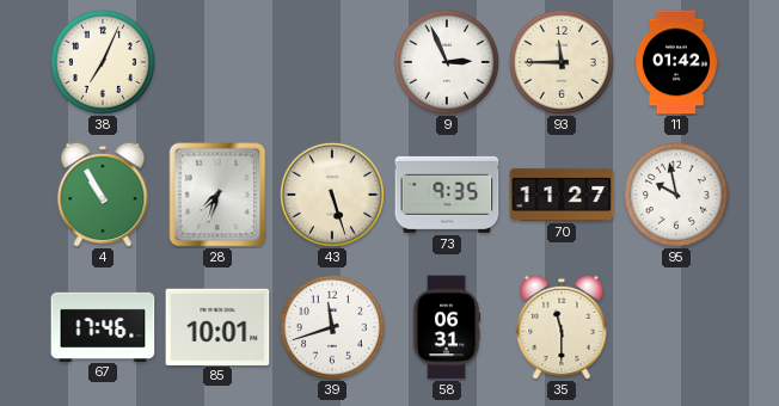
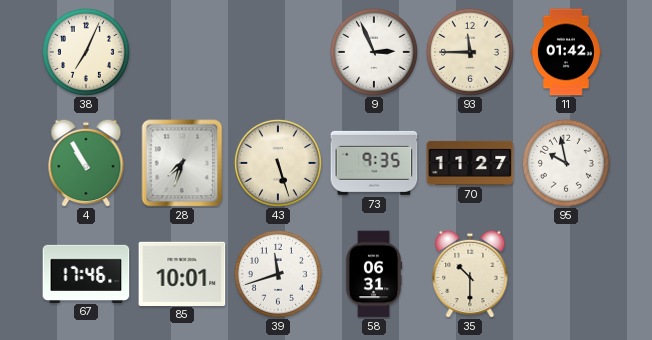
35: 11:30 -> 10:30
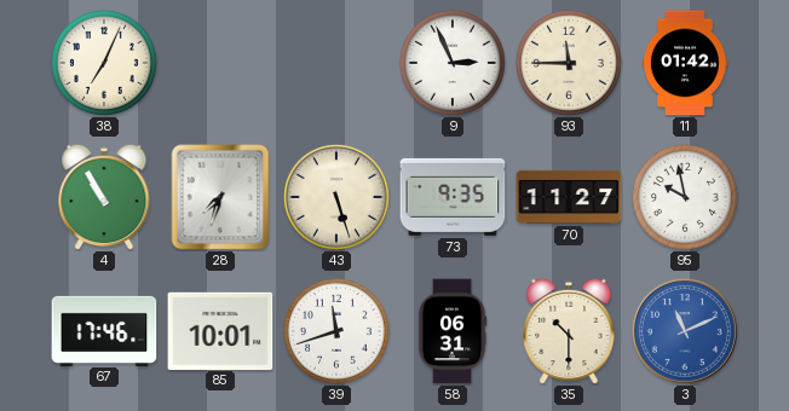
3: none -> 11:11
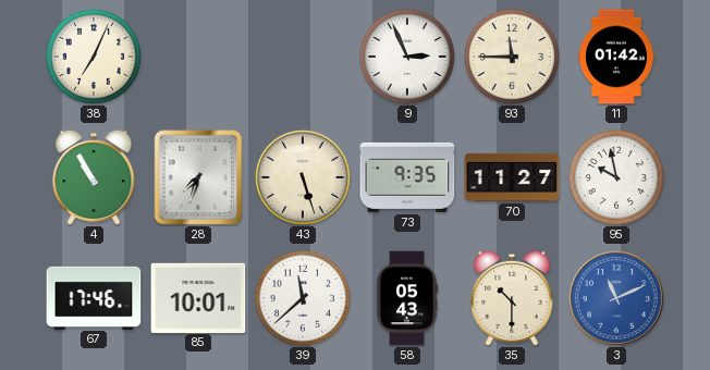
39: 11:42 -> 11:38
58: 06:31 -> 05:43
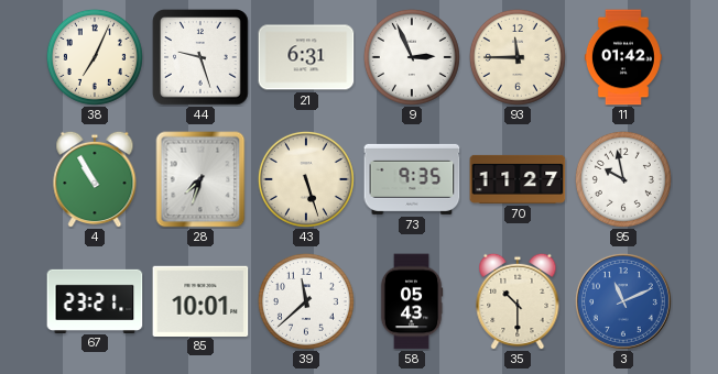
44: none -> 9:27
21: none -> 6:31
67: 17:46 -> 23:21
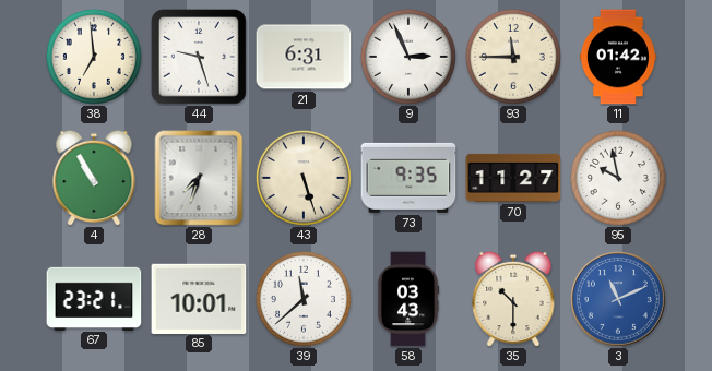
38: 7:04 -> 6:59
58: 05:43 -> 03:43
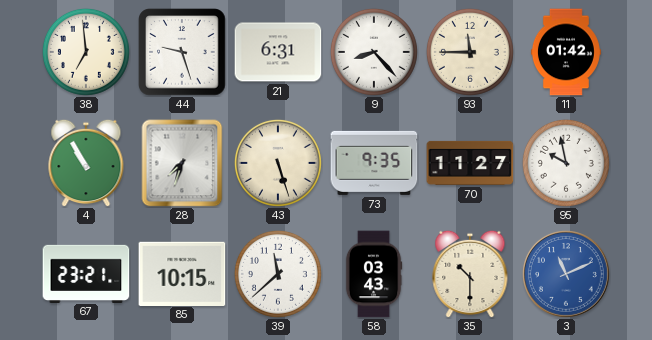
9: 2:56 -> 8:23
85: 10:01 -> 10:15
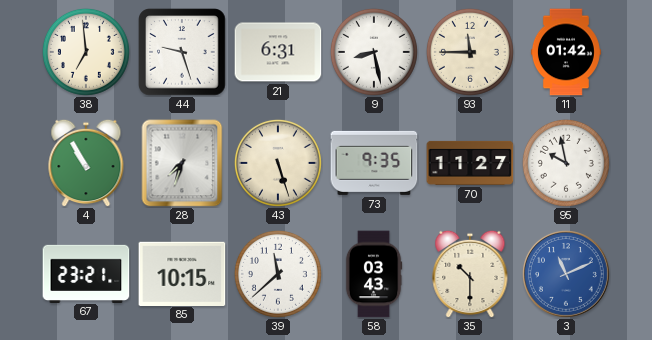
9: 8:23 -> 8:28
